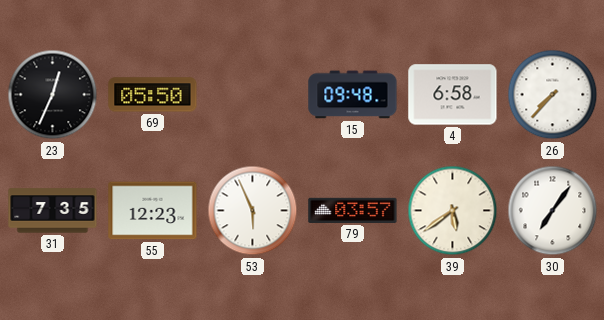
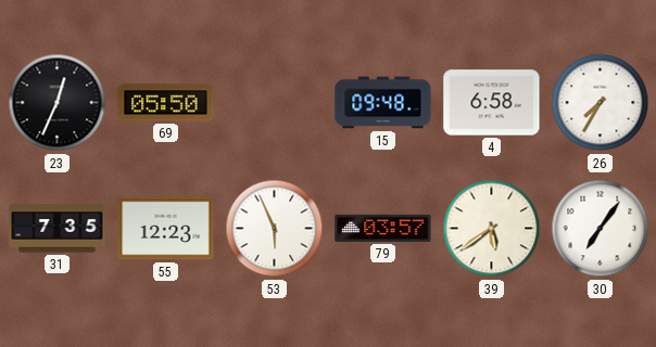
26: 7:37 -> 7:35
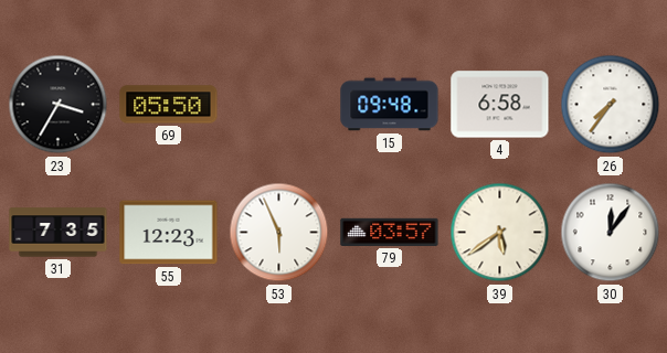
23: 12:34 -> 3:35
26: 7:35 -> 7:36
30: 7:06 -> 12:06
